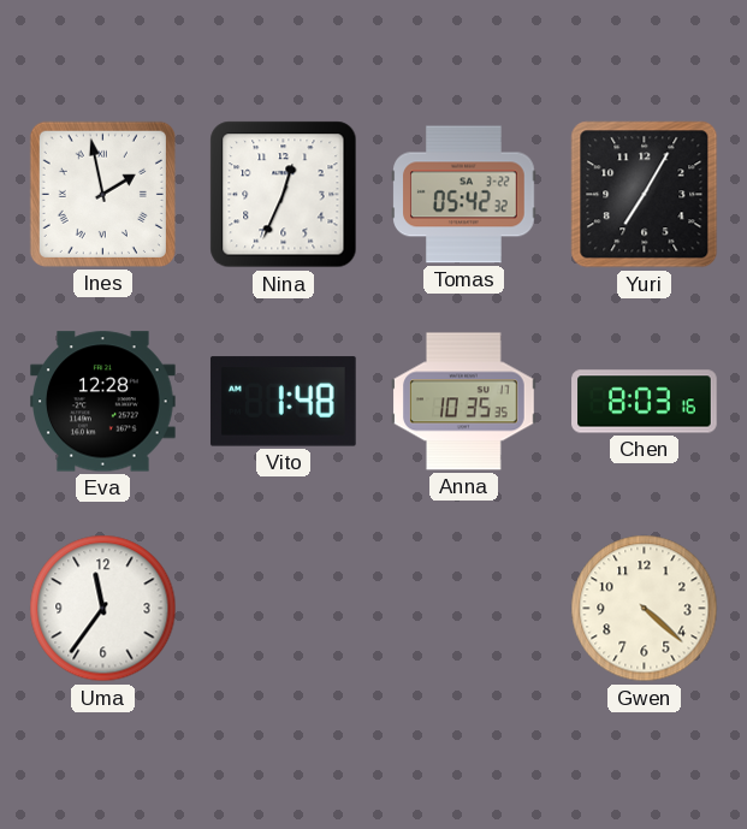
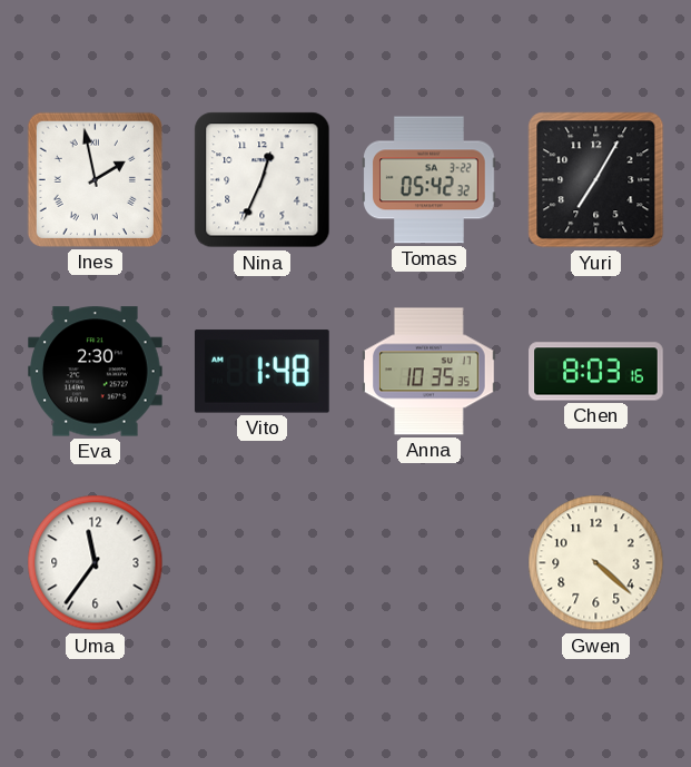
Eva: 12:28 -> 2:30
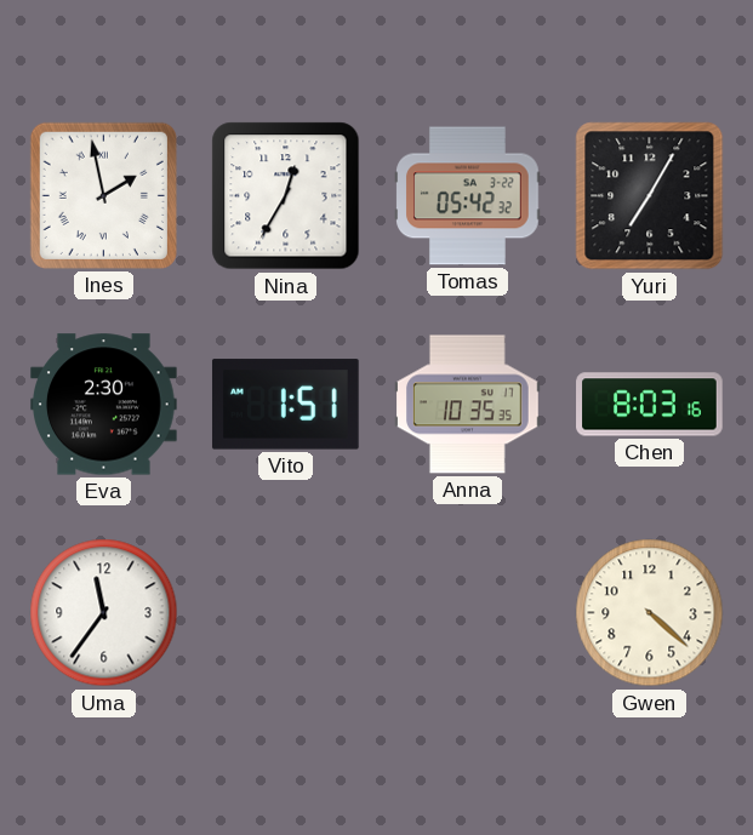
Nina: 12:34 -> 12:35
Vito: 1:48 -> 1:51
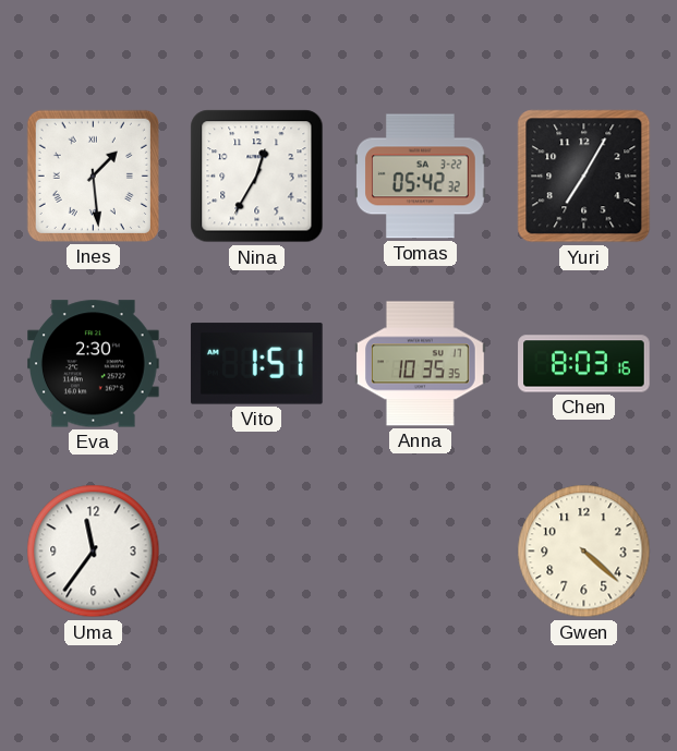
Ines: 1:58 -> 1:29
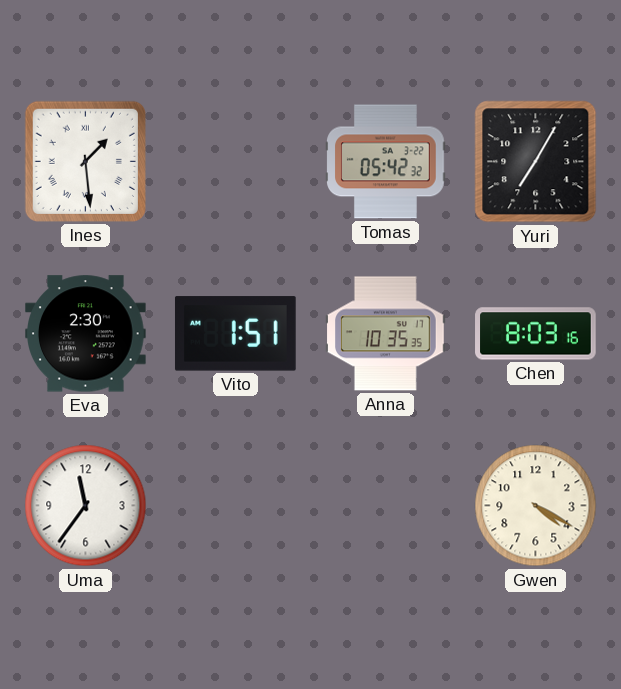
Nina: 12:35 -> none
Gwen: 4:22 -> 4:20
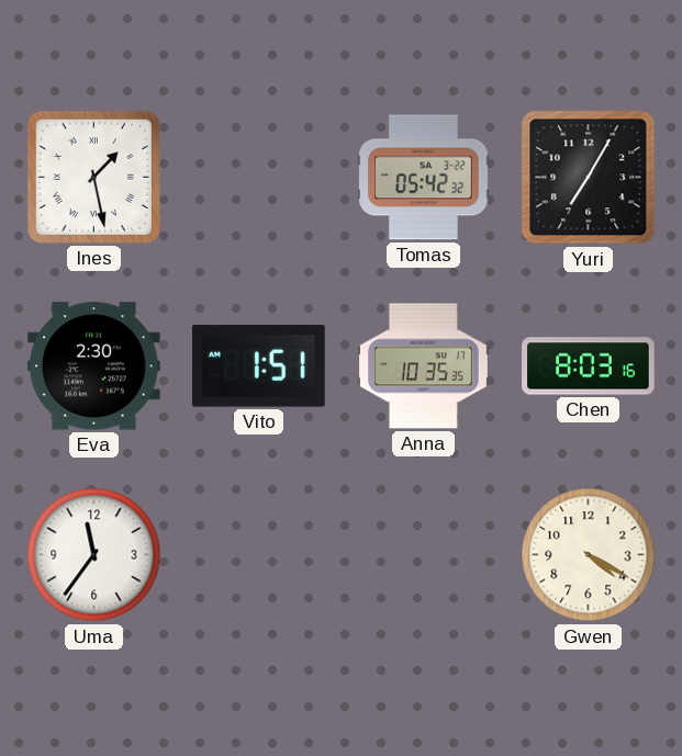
Ines: 1:29 -> 1:28
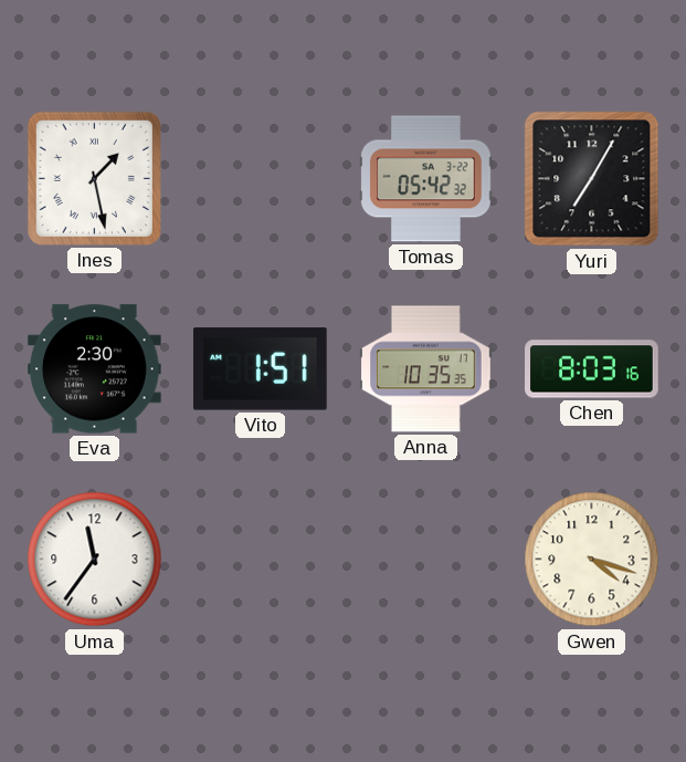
Gwen: 4:20 -> 4:18
